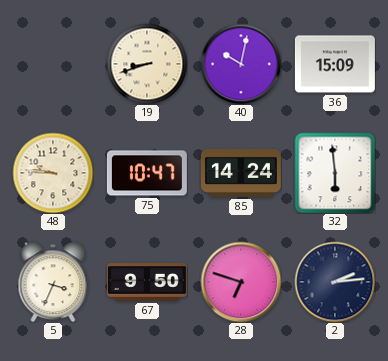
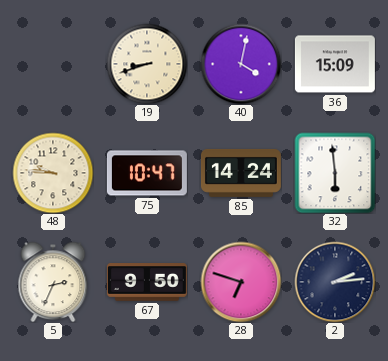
40: 10:02 -> 4:02
5: 3:34 -> 2:34
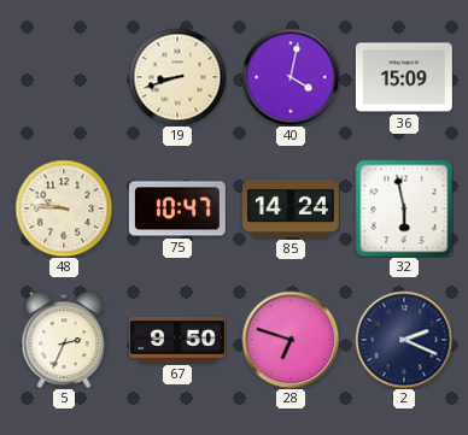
32: 5:59 -> 5:58
2: 2:14 -> 2:19
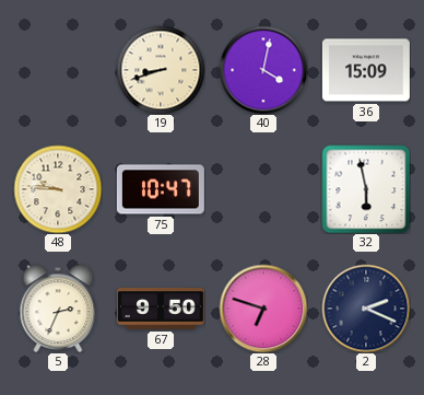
85: 14:24 -> none
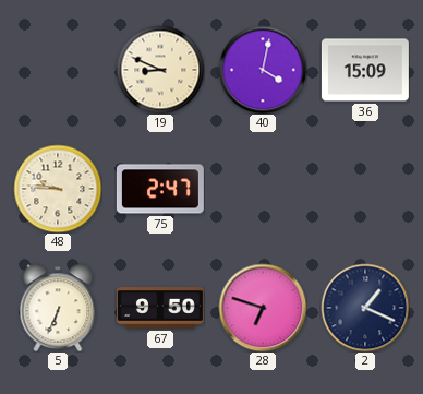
19: 8:42 -> 8:49
75: 10:47 -> 2:47
32: 5:58 -> none
5: 2:34 -> 6:34
2: 2:19 -> 1:19
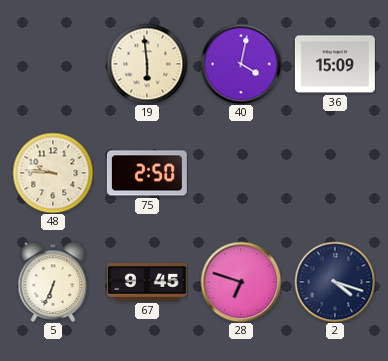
19: 8:49 -> 5:59
75: 2:47 -> 2:50
67: 9:50 -> 9:45
2: 1:19 -> 4:18
